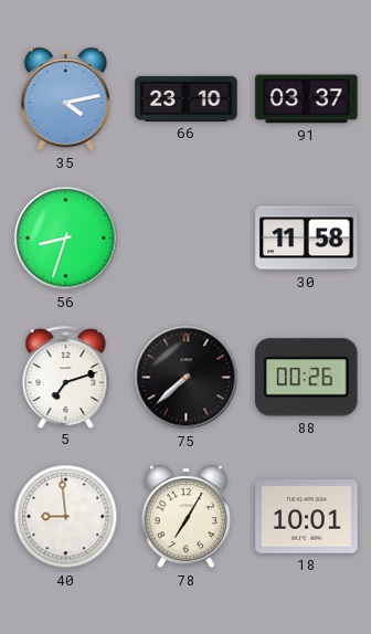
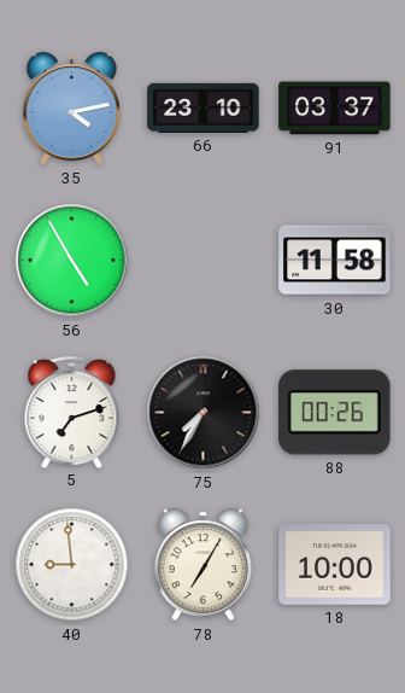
56: 8:33 -> 4:55
75: 7:38 -> 7:35
18: 10:01 -> 10:00
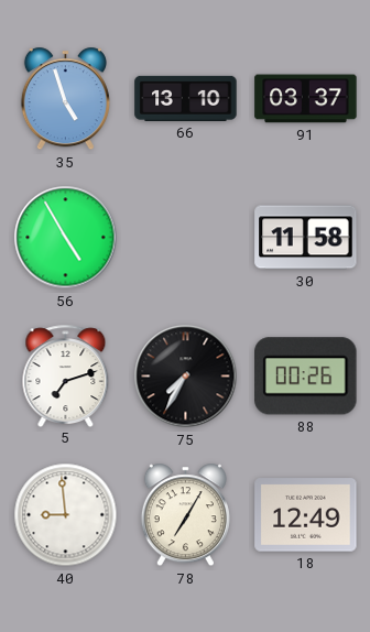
35: 4:13 -> 4:57
66: 23:10 -> 13:10
18: 10:00 -> 12:49
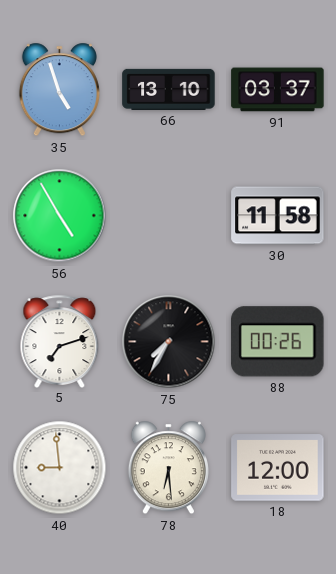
78: 7:05 -> 6:29
18: 12:49 -> 12:00
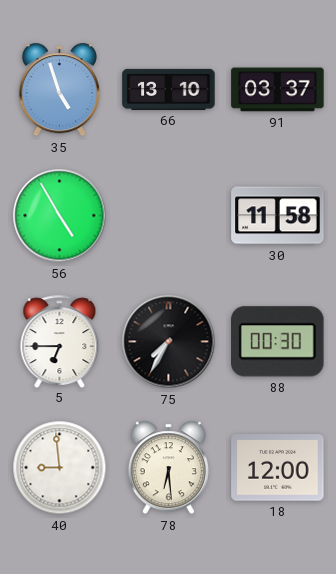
5: 7:12 -> 6:45
88: 00:26 -> 00:30
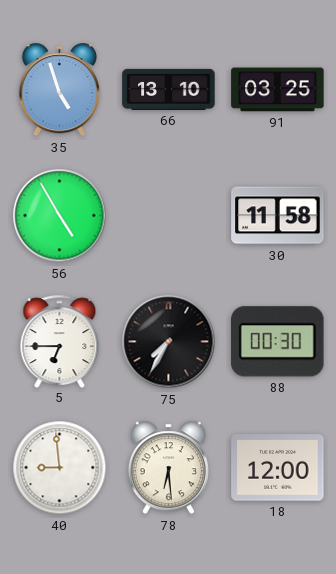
91: 03:37 -> 03:25
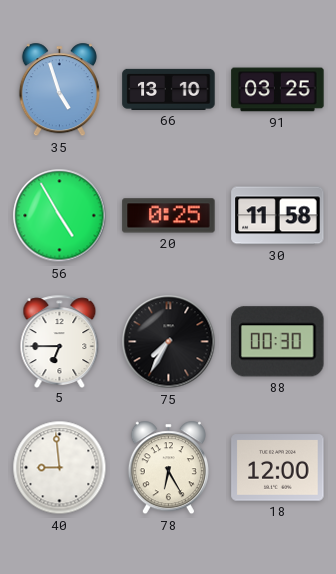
20: none -> 0:25
78: 6:29 -> 6:25
